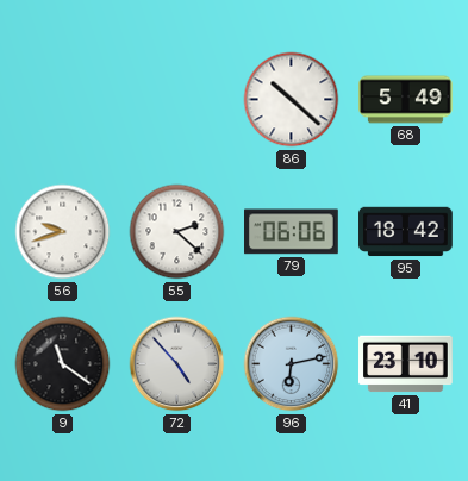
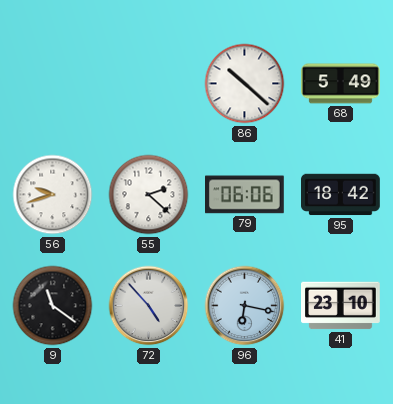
96: 6:13 -> 6:17
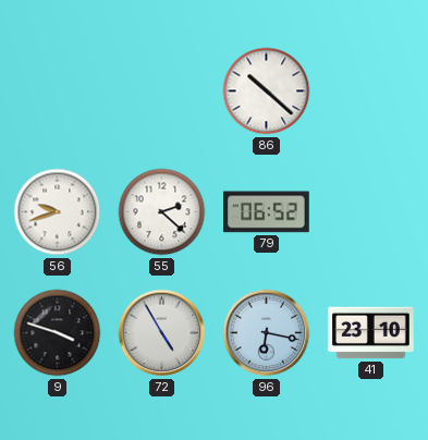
68: 5:49 -> none
79: 06:06 -> 06:52
95: 18:42 -> none
9: 11:21 -> 3:48
72: 4:53 -> 4:55
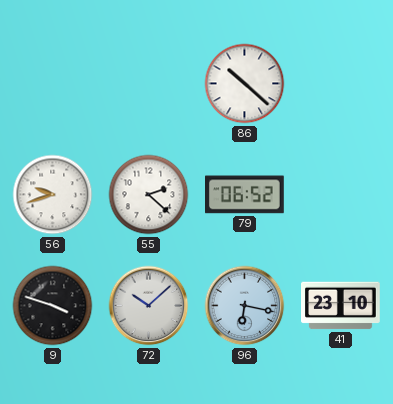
72: 4:55 -> 10:08
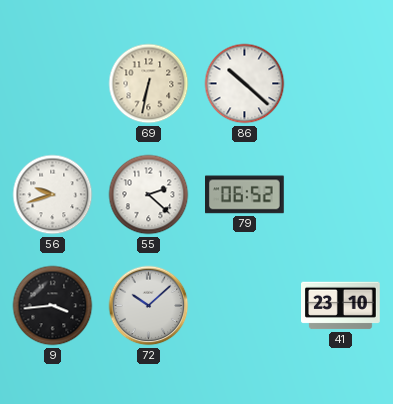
69: none -> 6:32
9: 3:48 -> 3:44
96: 6:17 -> none
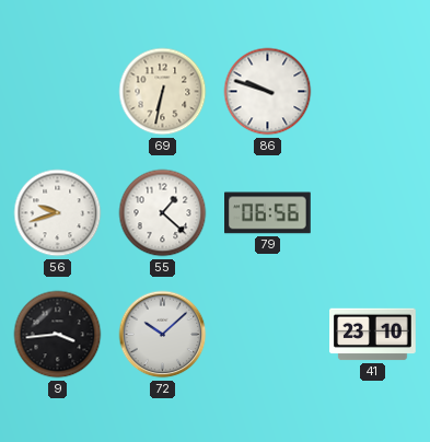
86: 10:22 -> 9:48
55: 2:22 -> 1:22
79: 06:52 -> 06:56
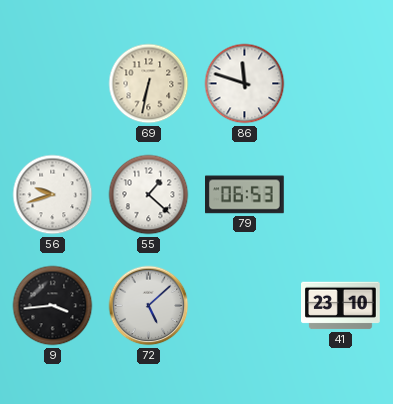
86: 9:48 -> 11:48
79: 06:56 -> 06:53
72: 10:08 -> 5:08
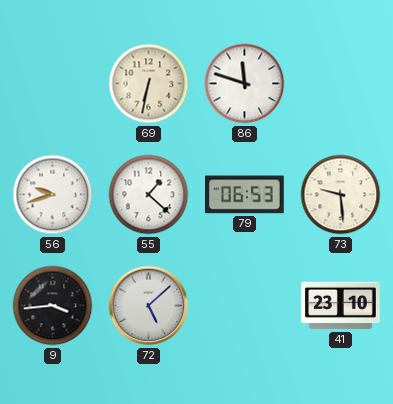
73: none -> 9:29
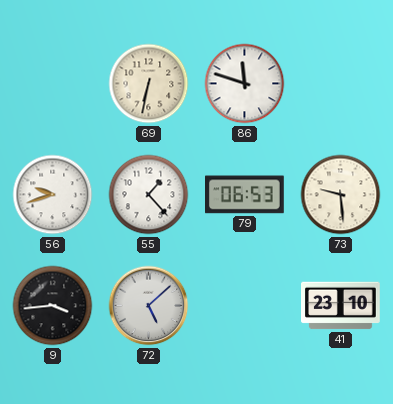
55: 1:22 -> 1:23
